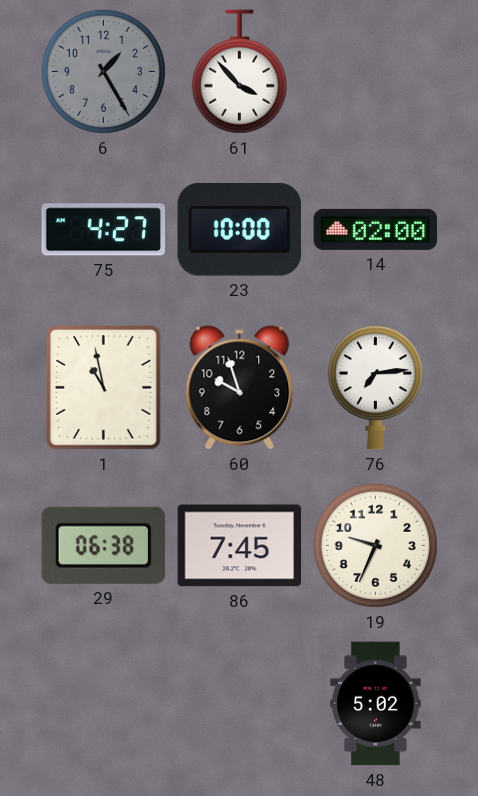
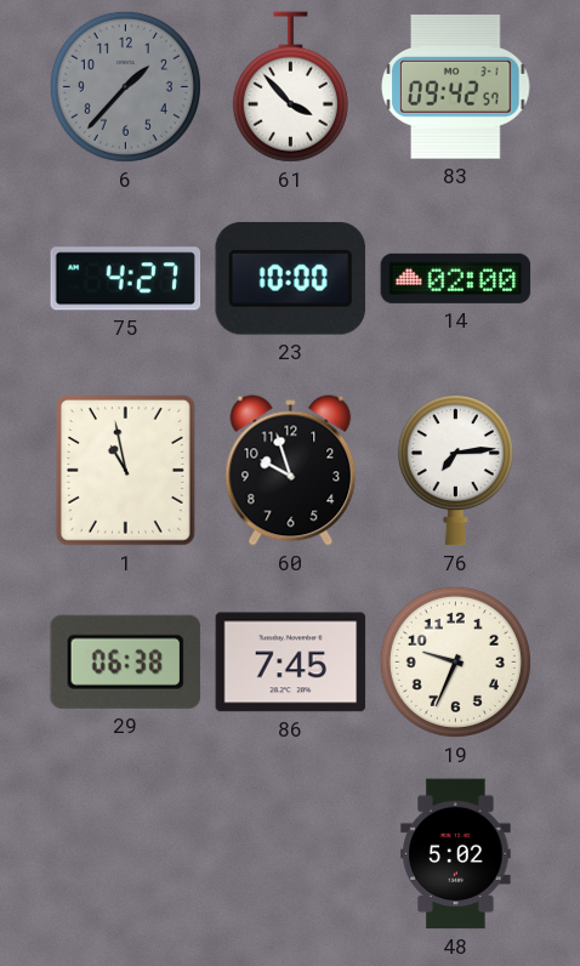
6: 1:25 -> 1:37
83: none -> 09:42
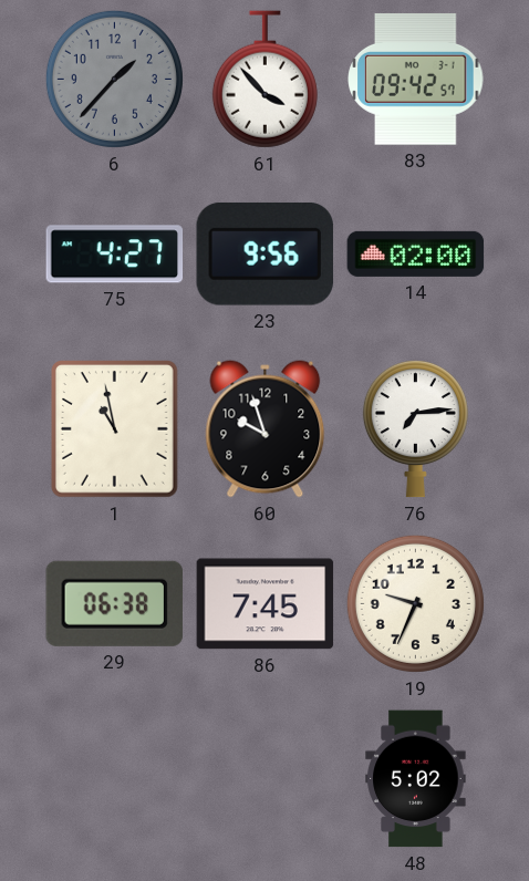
23: 10:00 -> 9:56
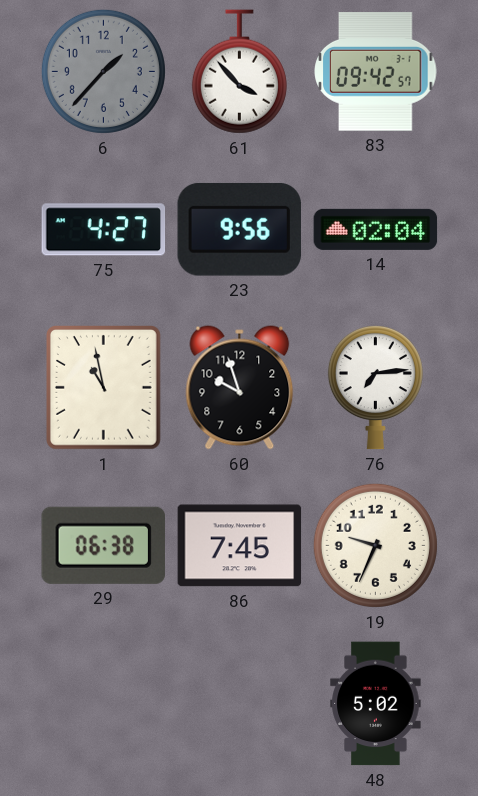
14: 02:00 -> 02:04
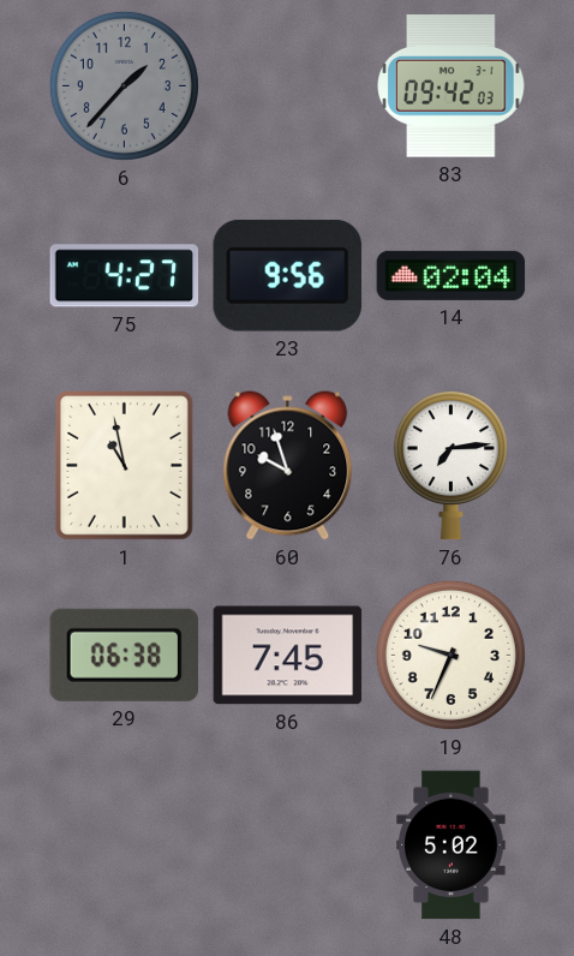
61: 3:53 -> none
83: 09:42:57 -> 09:42:03
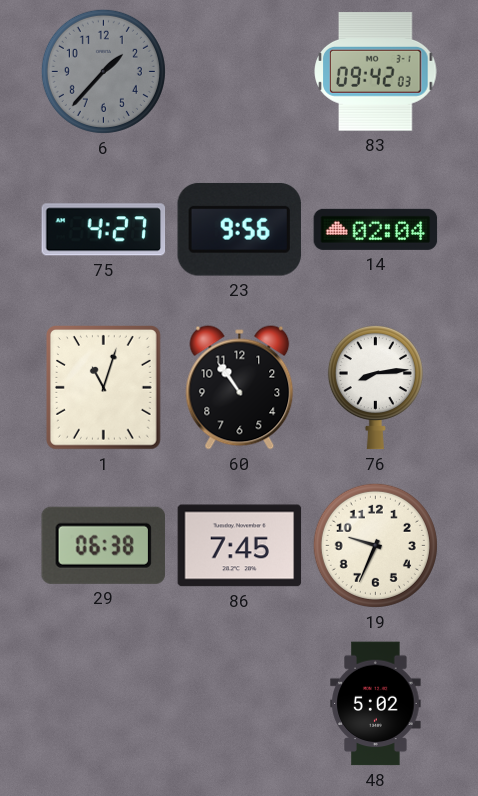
1: 10:58 -> 11:03
60: 9:57 -> 10:54
76: 7:14 -> 8:14
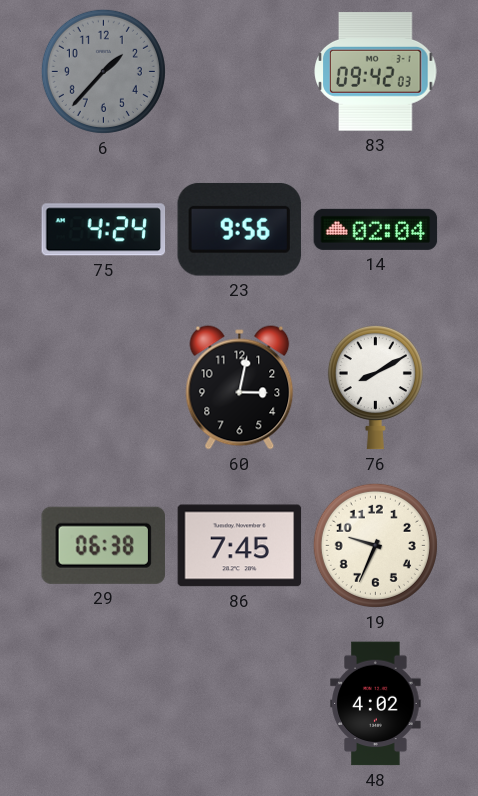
75: 4:27 -> 4:24
1: 11:03 -> none
60: 10:54 -> 3:02
76: 8:14 -> 8:10
48: 5:02 -> 4:02
